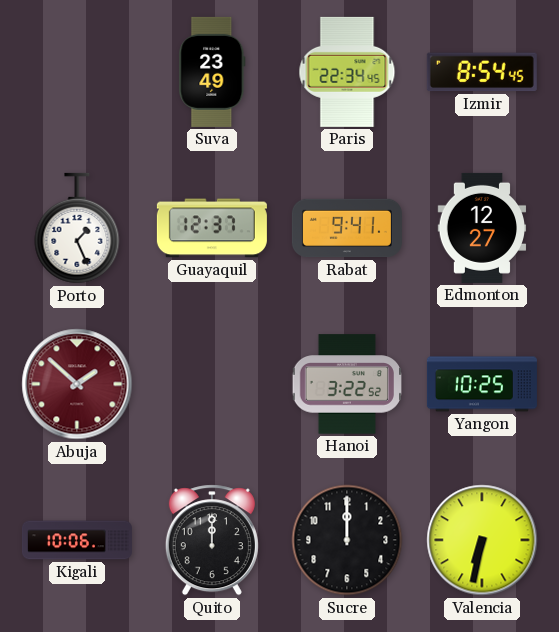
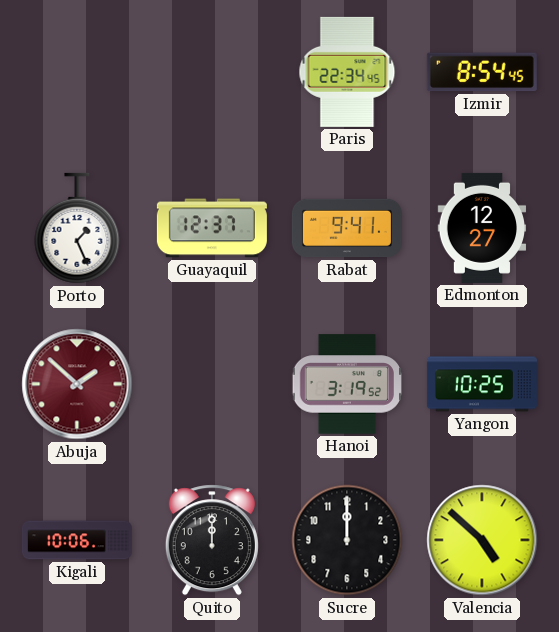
Suva: 23:49 -> none
Hanoi: 3:22 -> 3:19
Valencia: 6:32 -> 4:52
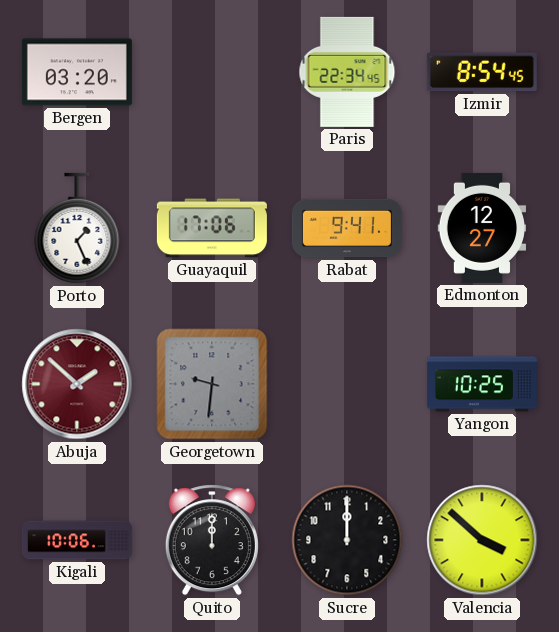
Bergen: none -> 03:20
Guayaquil: 12:37 -> 17:06
Georgetown: none -> 9:31
Hanoi: 3:19 -> none
Valencia: 4:52 -> 3:52
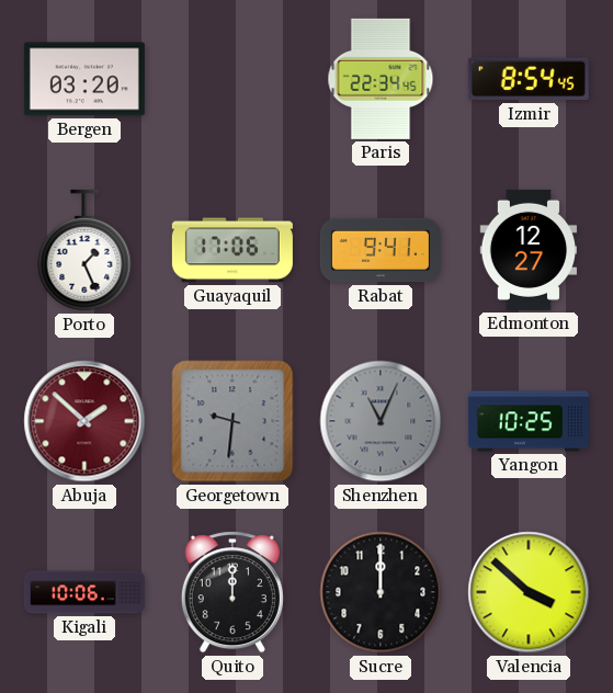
Shenzhen: none -> 11:04
